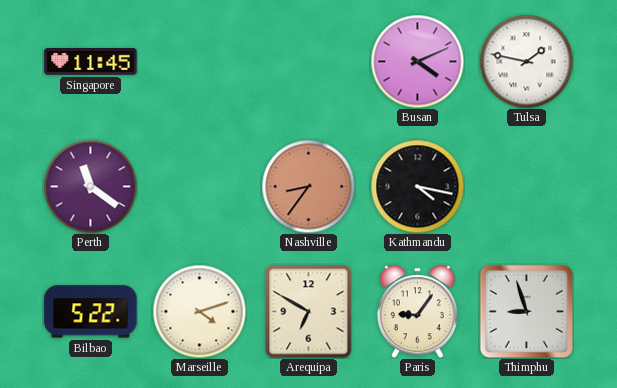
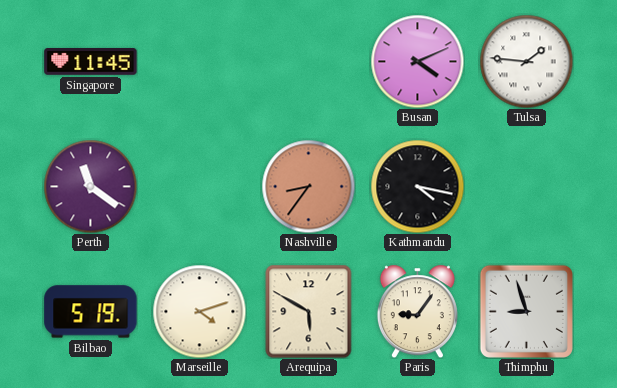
Tulsa: 1:47 -> 1:46
Bilbao: 5:22 -> 5:19
Arequipa: 6:50 -> 5:50
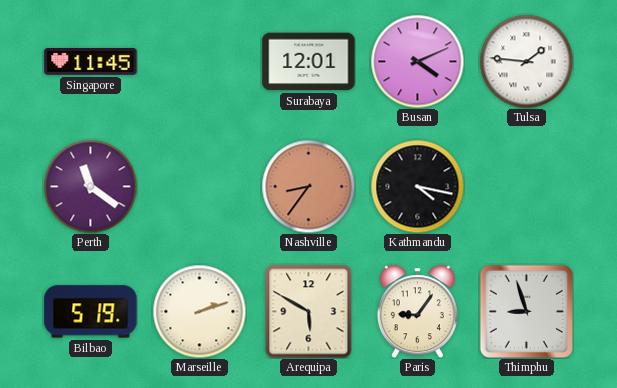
Surabaya: none -> 12:01
Marseille: 4:12 -> 2:12
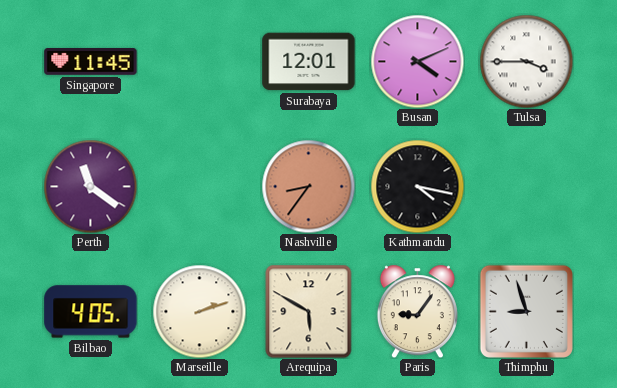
Tulsa: 1:46 -> 3:45
Bilbao: 5:19 -> 4:05
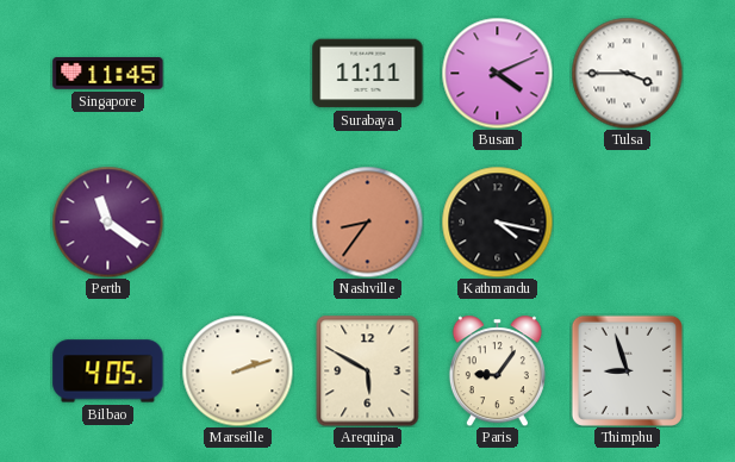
Surabaya: 12:01 -> 11:11
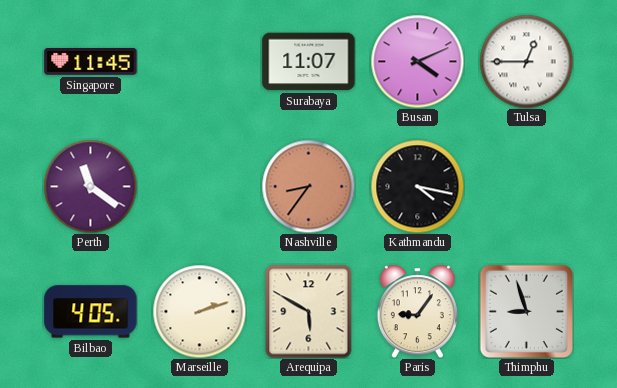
Surabaya: 11:11 -> 11:07
Tulsa: 3:45 -> 12:45
